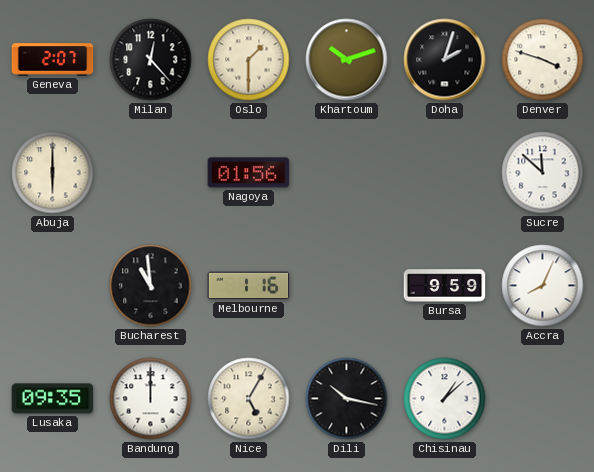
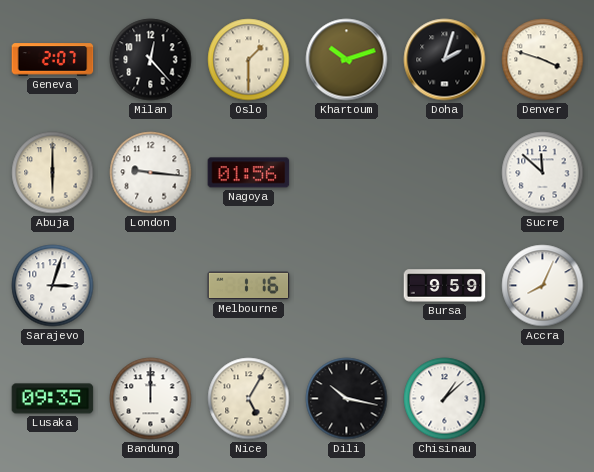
London: none -> 9:16
Sarajevo: none -> 3:03
Bucharest: 10:59 -> none
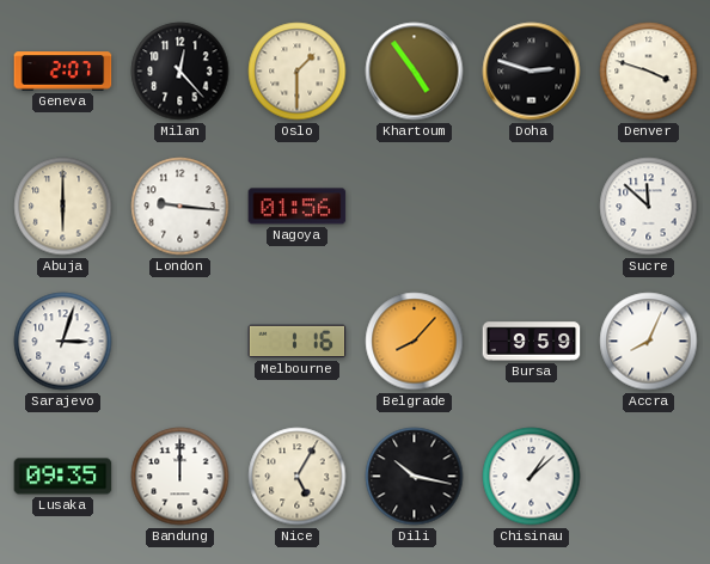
Khartoum: 10:12 -> 4:54
Doha: 2:03 -> 2:48
Belgrade: none -> 8:07
